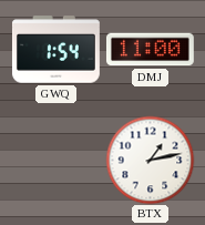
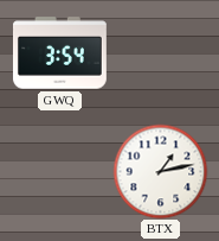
GWQ: 1:54 -> 3:54
DMJ: 11:00 -> none
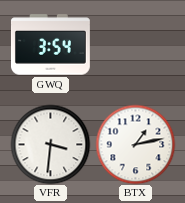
VFR: none -> 3:31
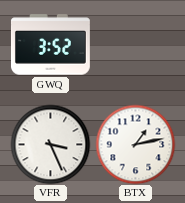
GWQ: 3:54 -> 3:52
VFR: 3:31 -> 3:26
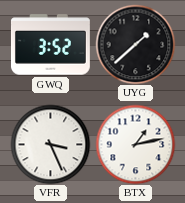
UYG: none -> 1:38
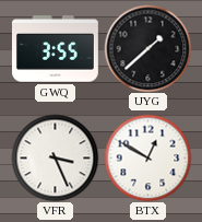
GWQ: 3:52 -> 3:55
BTX: 1:13 -> 12:50
